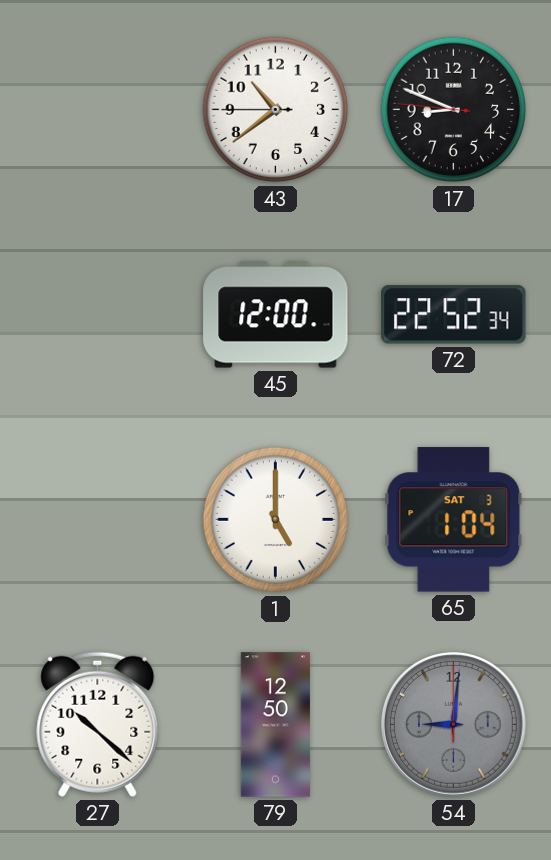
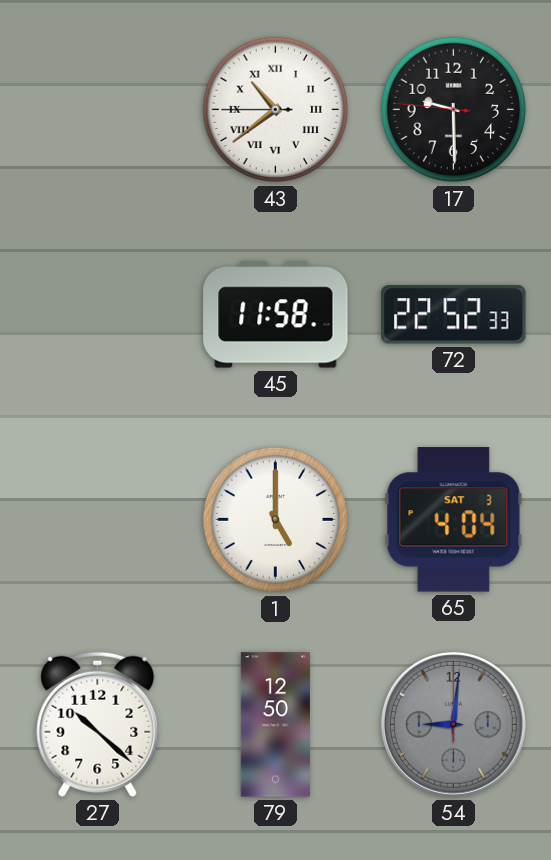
43 numerals: Arabic -> Roman
17: 8:48 -> 9:29
45: 12:00 -> 11:58
72: 22:52:34 -> 22:52:33
65: 1:04 -> 4:04
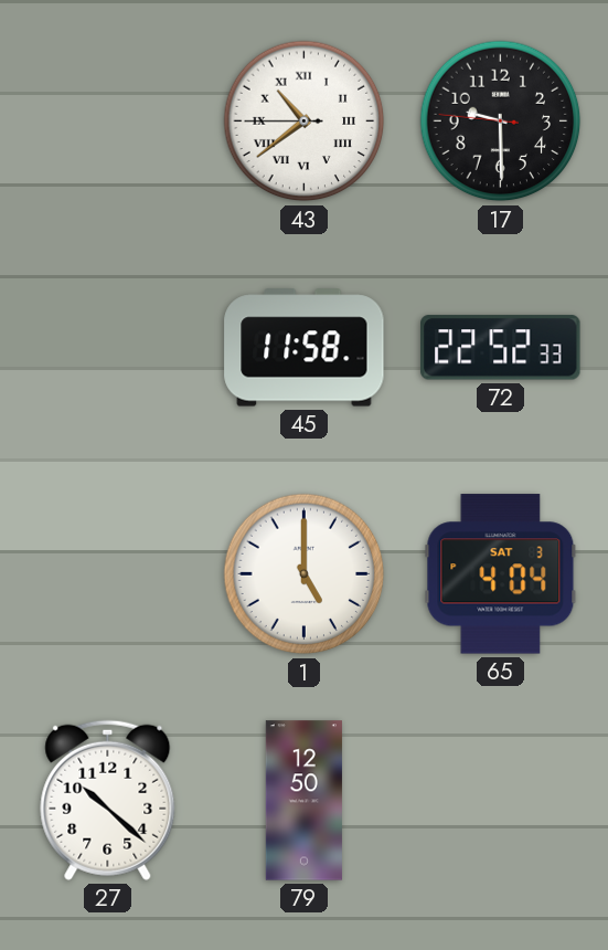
54: 9:01 -> none
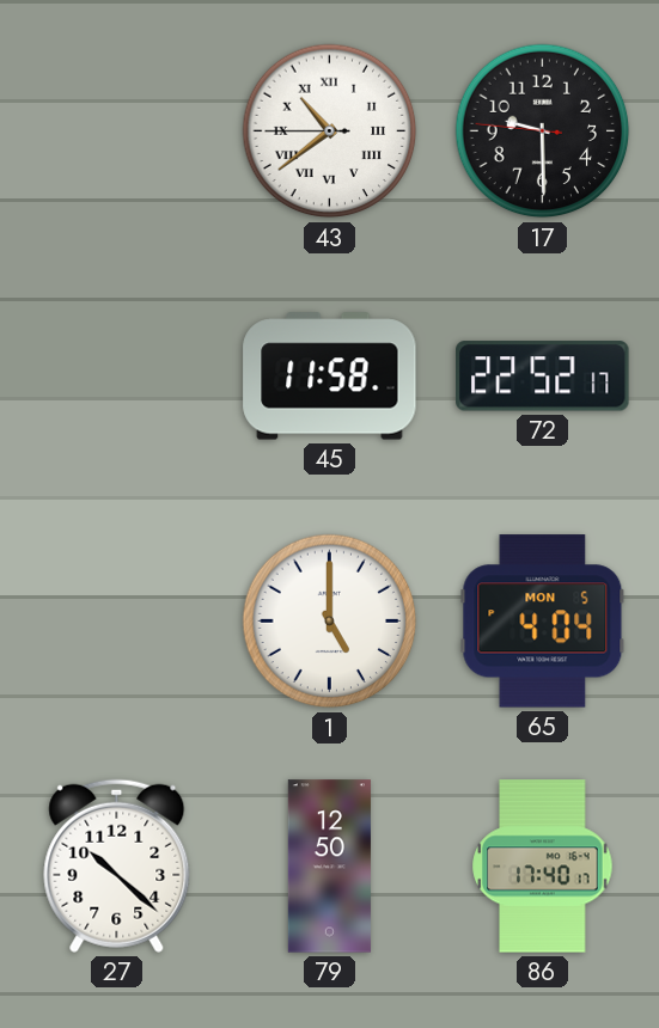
72: 22:52:33 -> 22:52:17
65 date: SAT 3 -> MON 5
86: none -> 17:40
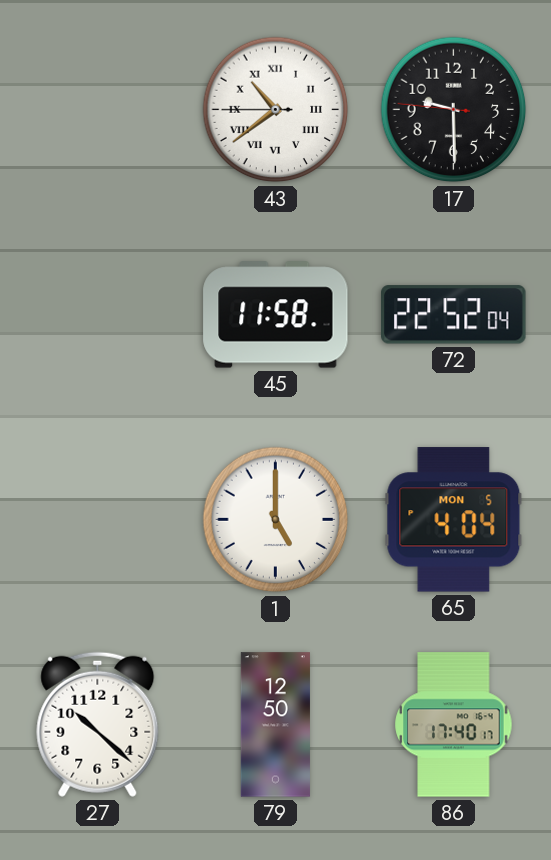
72: 22:52:17 -> 22:52:04
